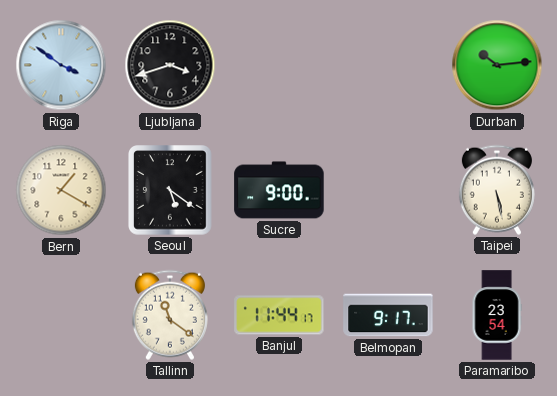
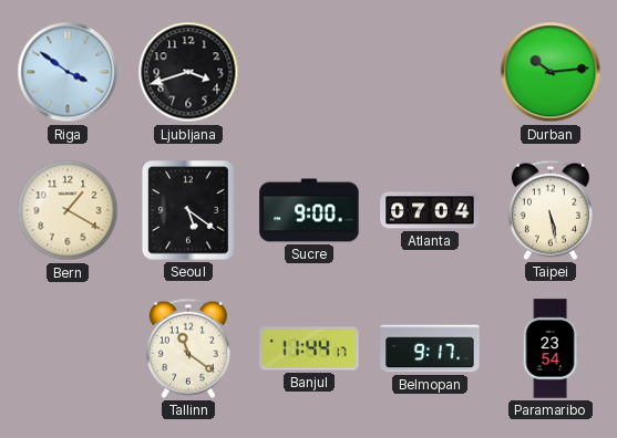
Atlanta: none -> 07:04
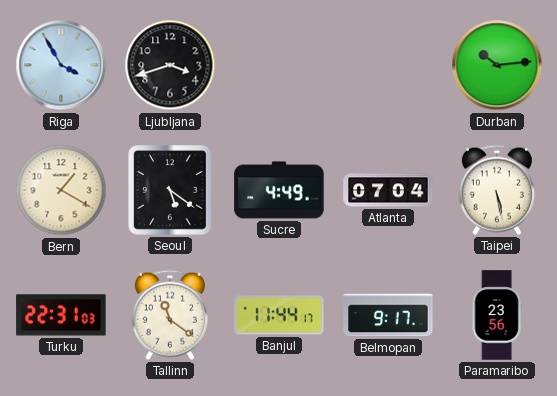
Riga: 3:51 -> 3:55
Sucre: 9:00 -> 4:49
Turku: none -> 22:31
Paramaribo: 23:54 -> 23:56
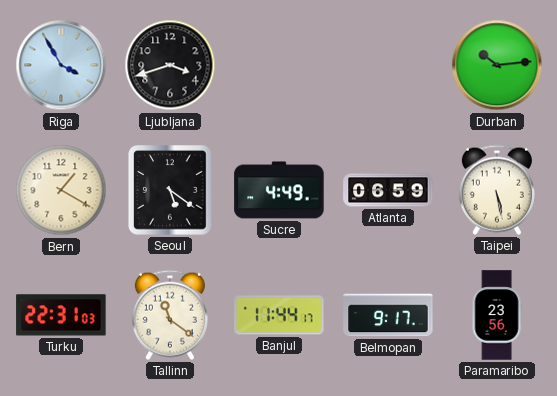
Atlanta: 07:04 -> 06:59
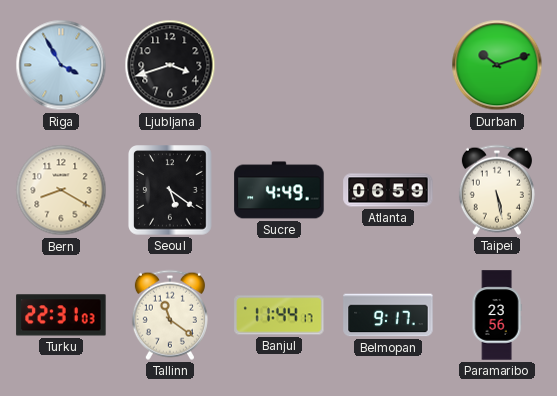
Durban: 10:14 -> 10:12
Bern: 1:20 -> 8:20
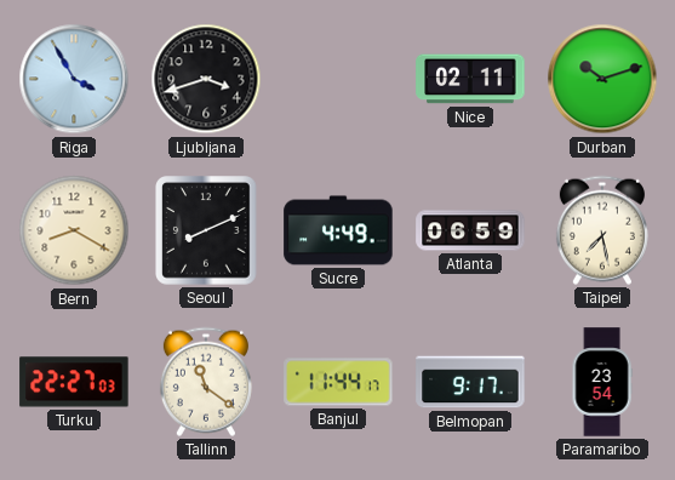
Nice: none -> 02:11
Seoul: 5:21 -> 8:11
Taipei: 5:28 -> 7:28
Turku: 22:31 -> 22:27
Paramaribo: 23:56 -> 23:54
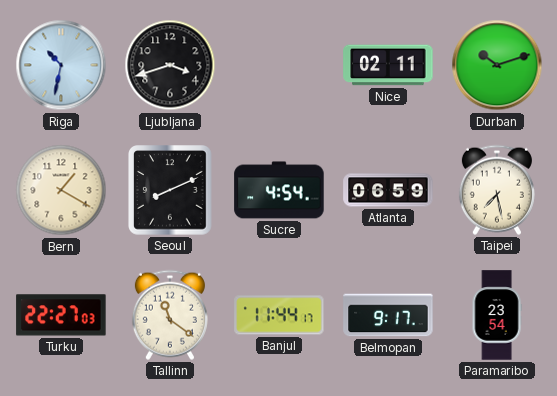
Riga: 3:55 -> 10:32
Bern: 8:20 -> 1:20
Sucre: 4:49 -> 4:54
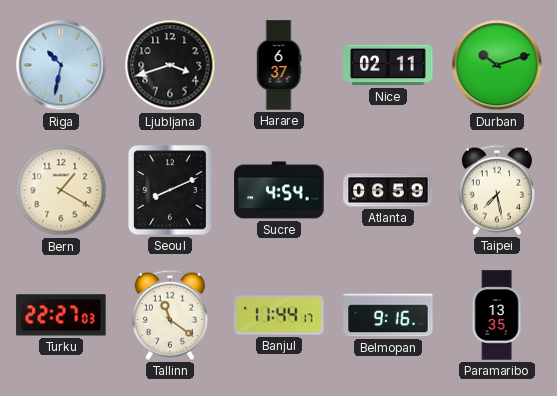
Harare: none -> 6:37
Belmopan: 9:17 -> 9:16
Paramaribo: 23:54 -> 13:35
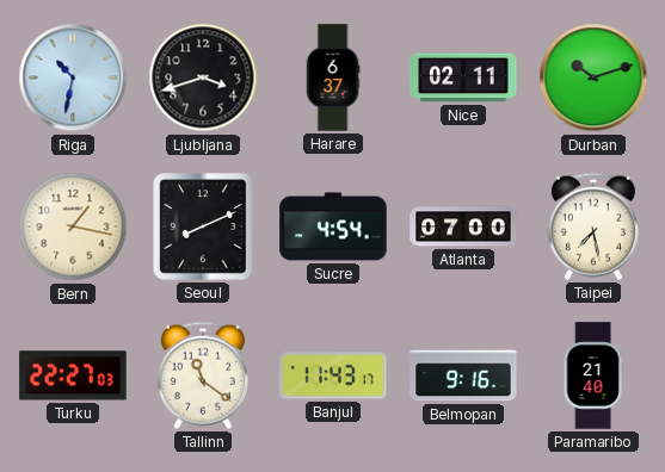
Bern: 1:20 -> 1:17
Atlanta: 06:59 -> 07:00
Banjul: 11:44 -> 11:43
Paramaribo: 13:35 -> 21:40
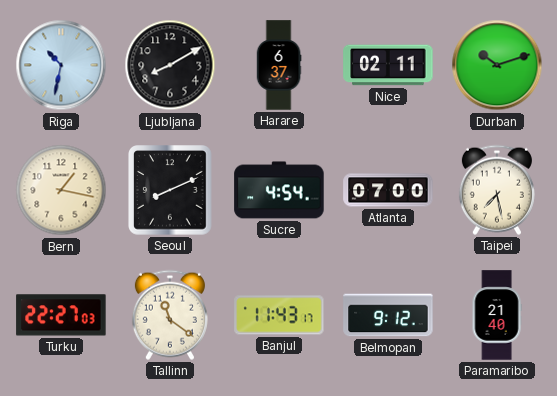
Ljubljana: 3:42 -> 8:10
Belmopan: 9:16 -> 9:12
